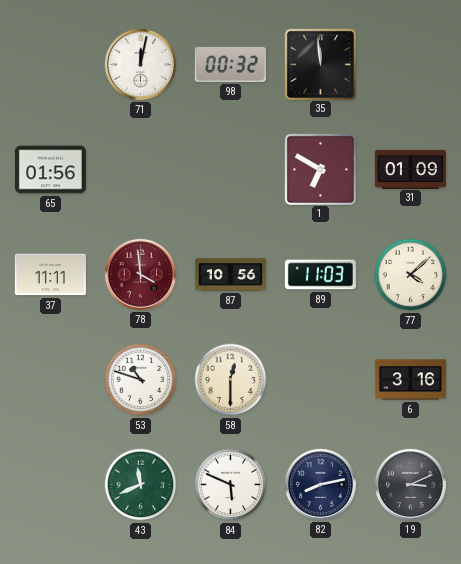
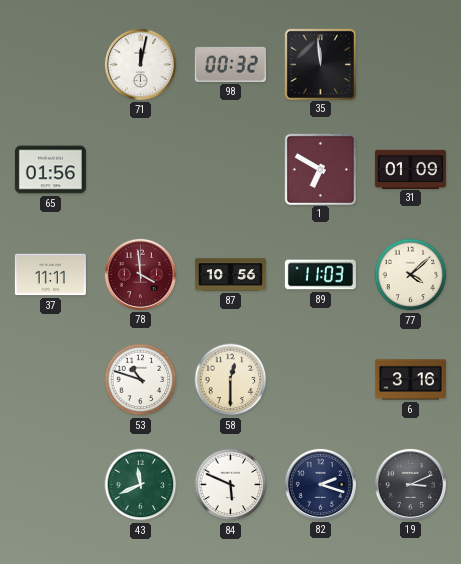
82: 8:13 -> 2:18
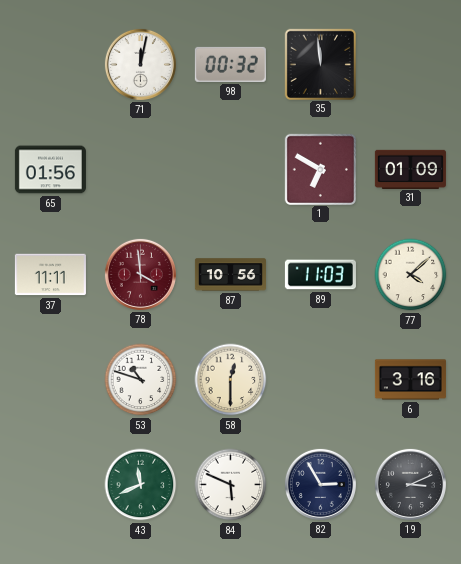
82: 2:18 -> 2:55
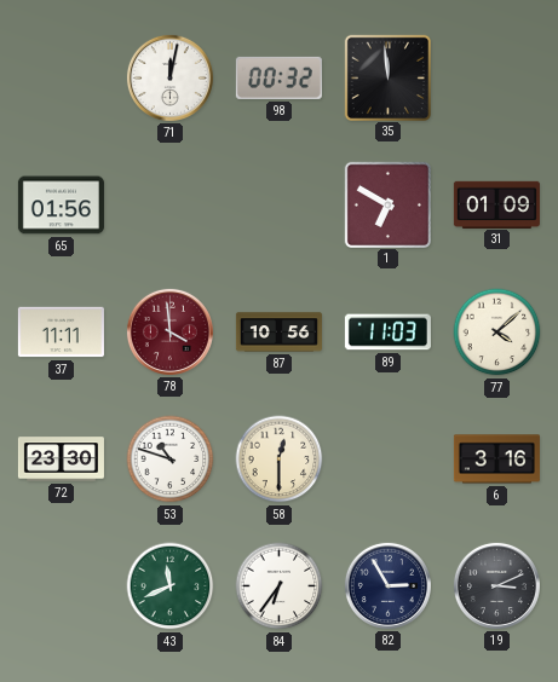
72: none -> 23:30
84: 5:49 -> 6:36
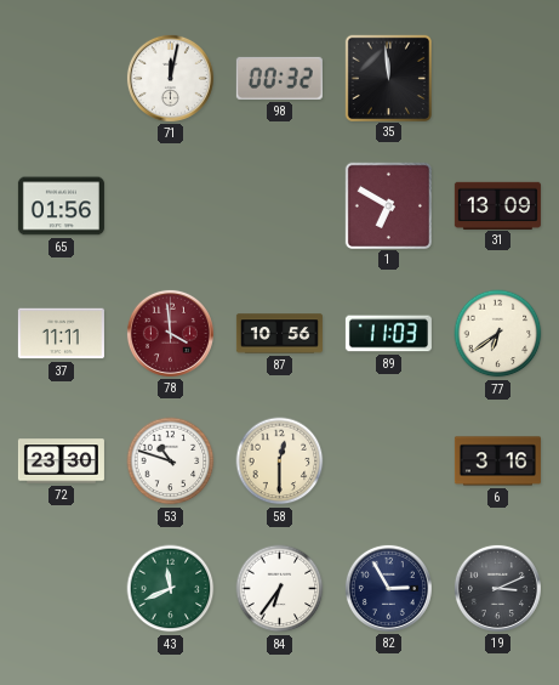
31: 01:09 -> 13:09
77: 4:08 -> 6:39
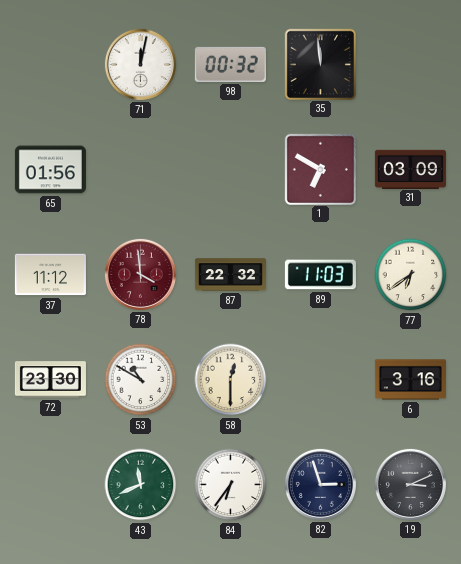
31: 13:09 -> 03:09
37: 11:11 -> 11:12
87: 10:56 -> 22:32
53: 10:48 -> 10:50
82: 2:55 -> 2:57
